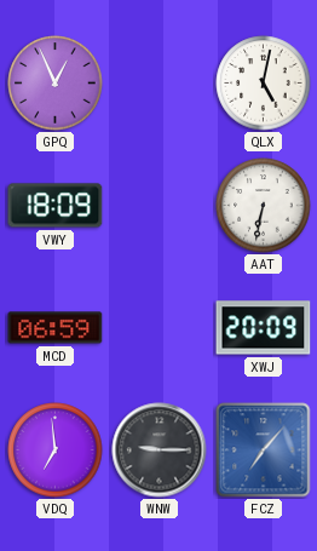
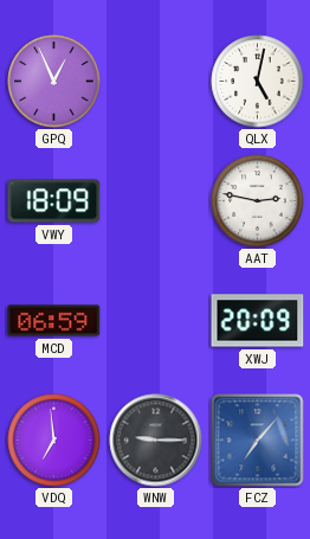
AAT: 6:32 -> 2:47
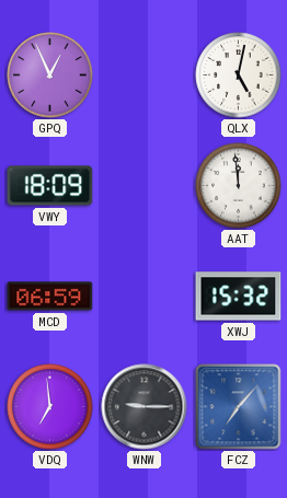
AAT: 2:47 -> 11:59
XWJ: 20:09 -> 15:32
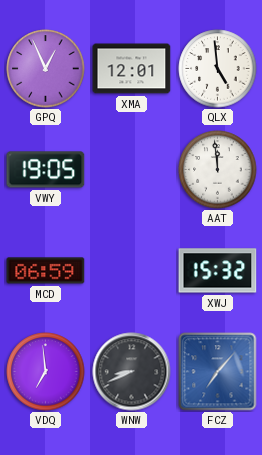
XMA: none -> 12:01
QLX: 5:02 -> 4:59
VWY: 18:09 -> 19:05
WNW: 9:15 -> 8:41
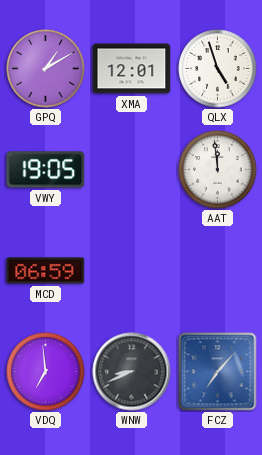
GPQ: 12:56 -> 1:10
QLX: 4:59 -> 4:57
XWJ: 15:32 -> none
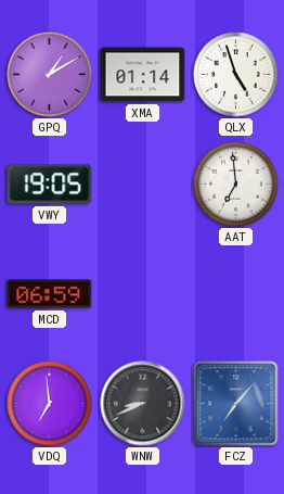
XMA: 12:01 -> 01:14
AAT: 11:59 -> 6:59
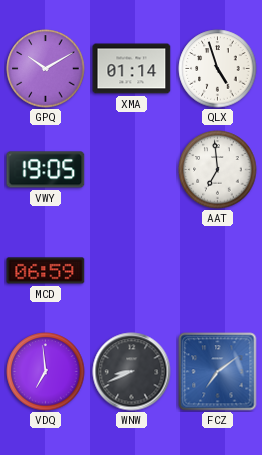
GPQ: 1:10 -> 10:10
FCZ: 7:07 -> 7:09
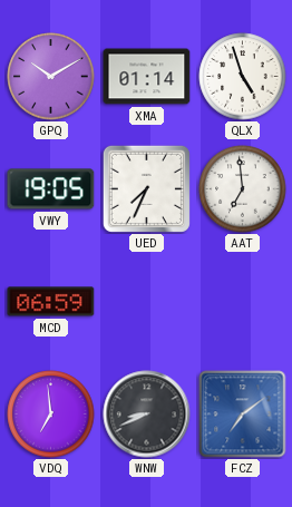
UED: none -> 7:34
